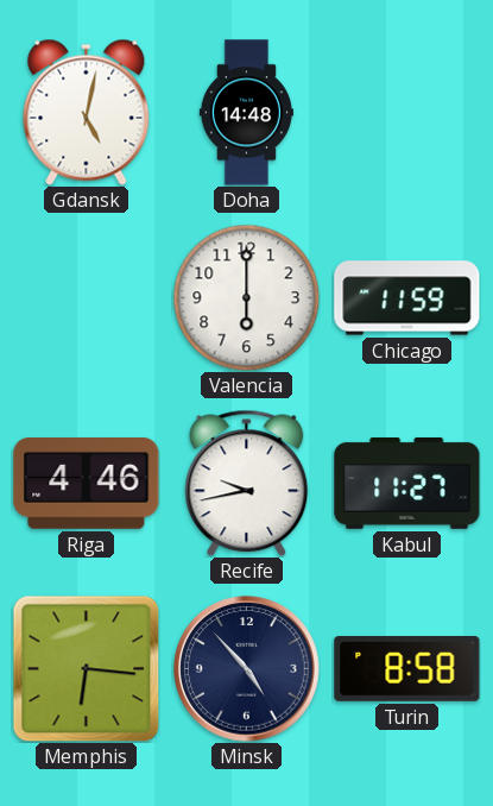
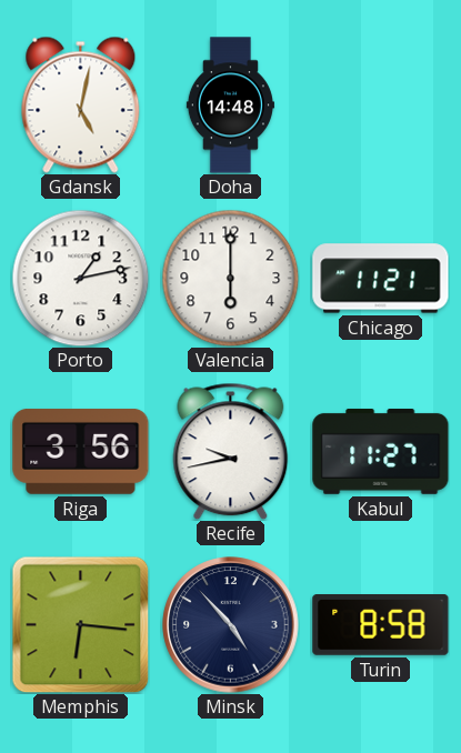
Porto: none -> 1:13
Chicago: 11:59 -> 11:21
Riga: 4:46 -> 3:56
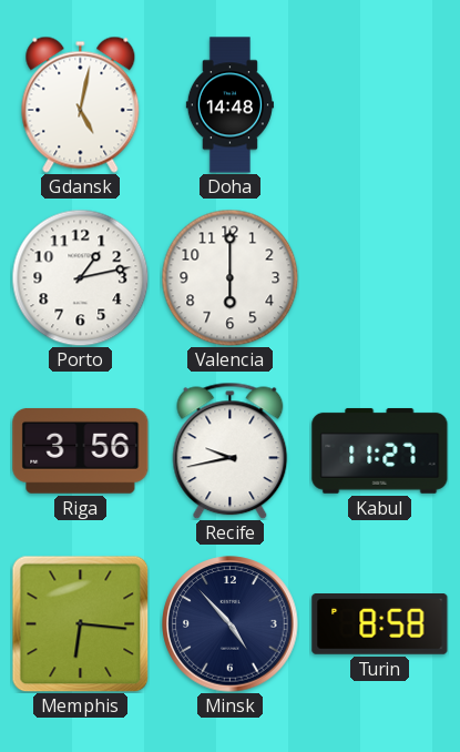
Chicago: 11:21 -> none
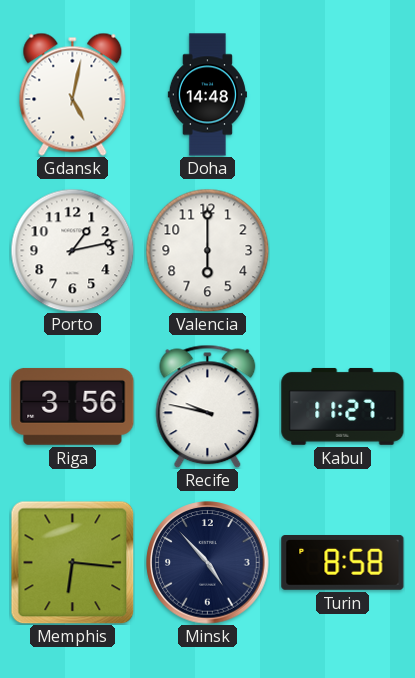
Recife: 9:43 -> 9:47
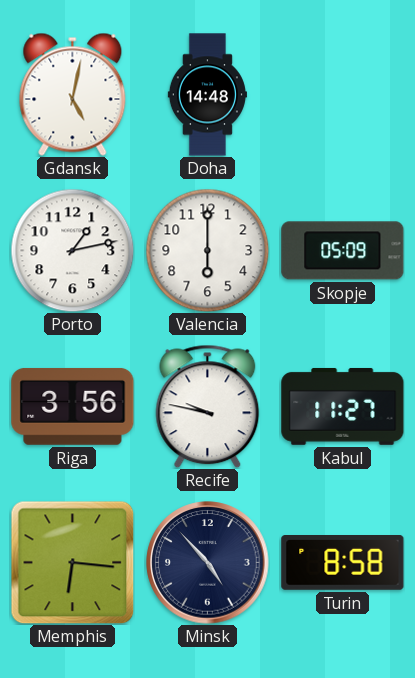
Skopje: none -> 05:09
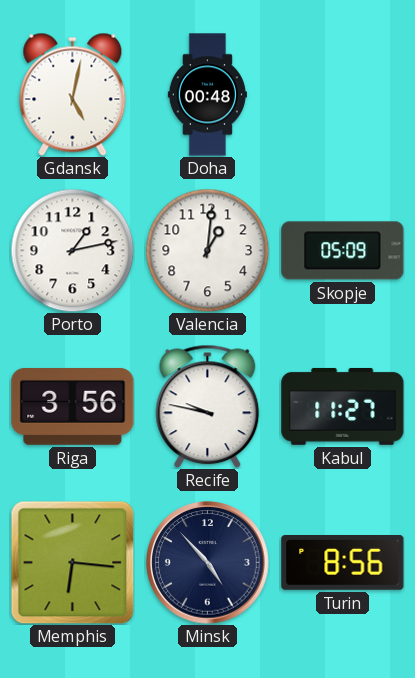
Doha: 14:48 -> 00:48
Valencia: 6:00 -> 1:01
Turin: 8:58 -> 8:56
